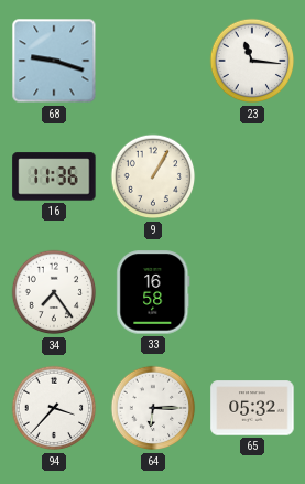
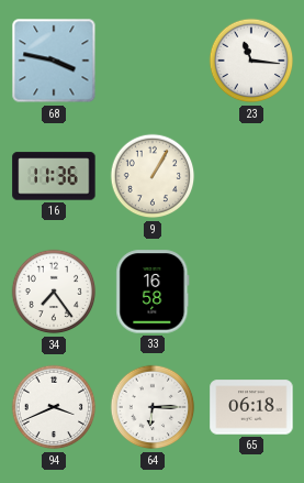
68: 9:18 -> 3:47
94: 3:37 -> 3:41
65: 05:32 -> 06:18
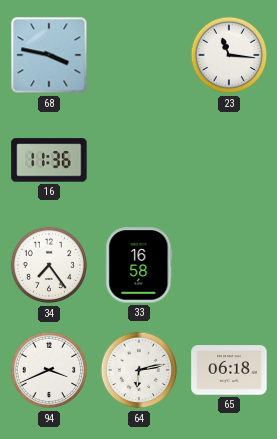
9: 1:05 -> none
64: 6:15 -> 6:13
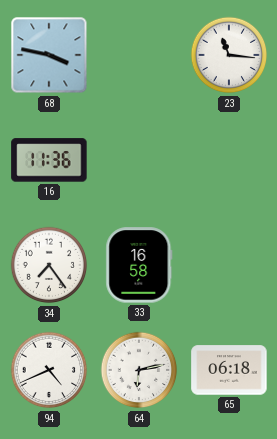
94: 3:41 -> 4:41
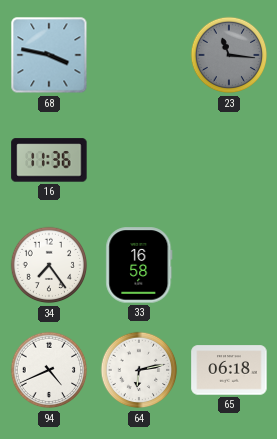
23 dial: white -> grey
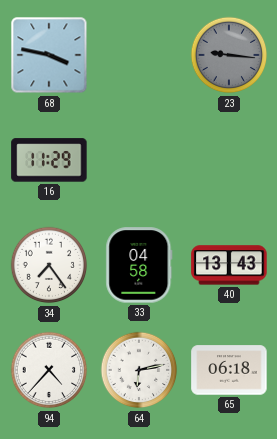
23: 11:16 -> 9:16
16: 11:36 -> 11:29
33: 16:58 -> 04:58
40: none -> 13:43
94: 4:41 -> 4:37
